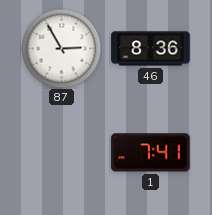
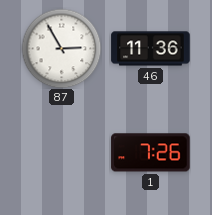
46: 8:36 -> 11:36
1: 7:41 -> 7:26
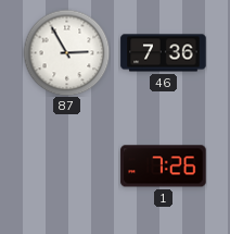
46: 11:36 -> 7:36
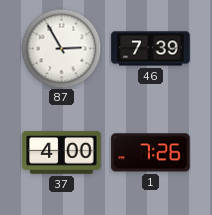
46: 7:36 -> 7:39
37: none -> 4:00
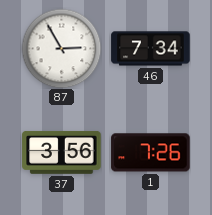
46: 7:39 -> 7:34
37: 4:00 -> 3:56
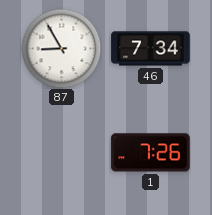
87: 2:55 -> 8:55
37: 3:56 -> none
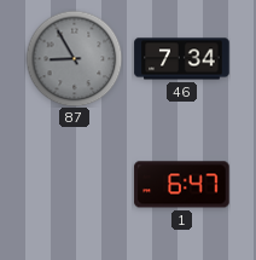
87 dial: white -> grey
1: 7:26 -> 6:47
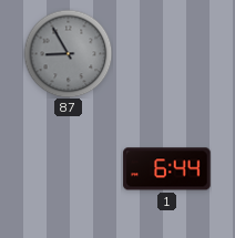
46: 7:34 -> none
1: 6:47 -> 6:44
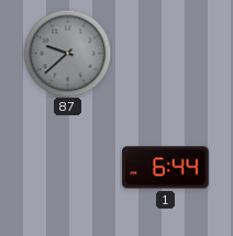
87: 8:55 -> 9:38
